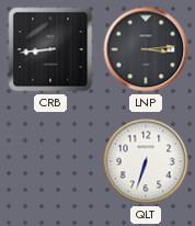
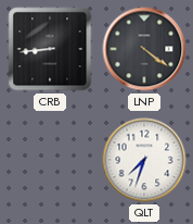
LNP: 3:14 -> 4:21
QLT: 6:33 -> 7:33
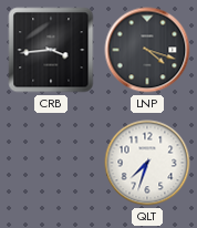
CRB: 8:44 -> 3:44
LNP: 4:21 -> 4:18
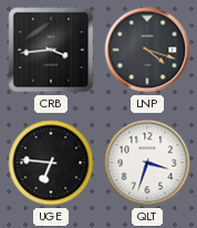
UGE: none -> 6:46
QLT: 7:33 -> 3:33
